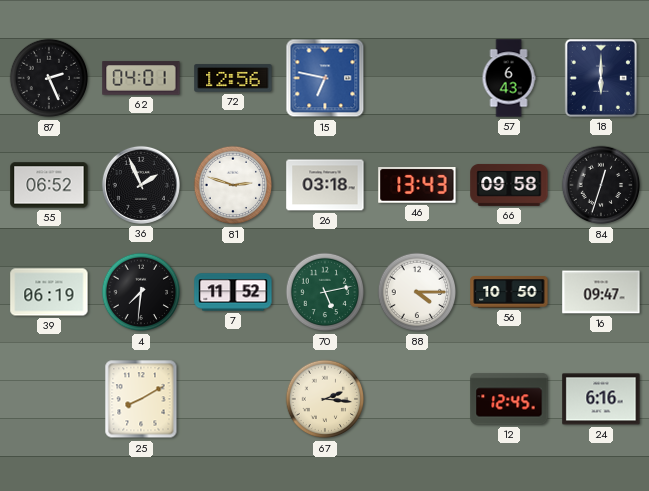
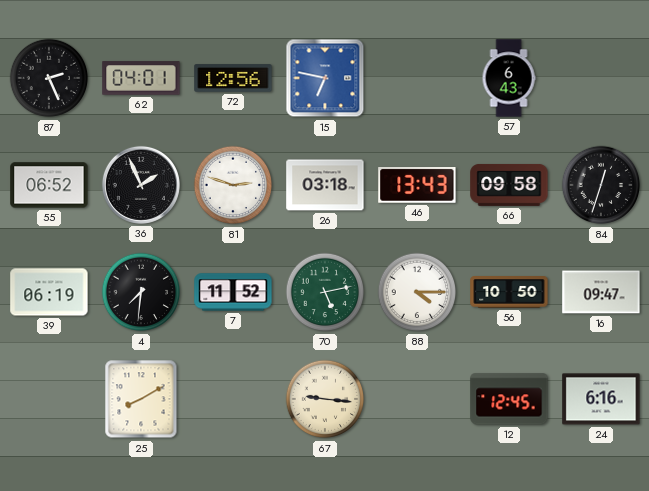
18: 6:00 -> none
67: 2:16 -> 9:16
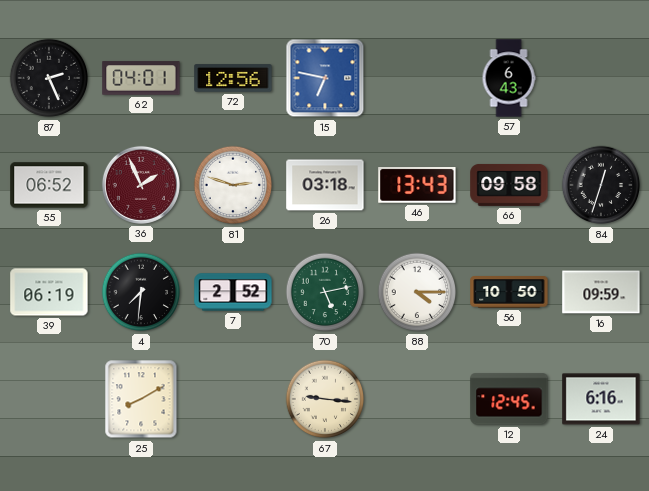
36 dial: black -> burgundy
7: 11:52 -> 2:52
16: 09:47 -> 09:59
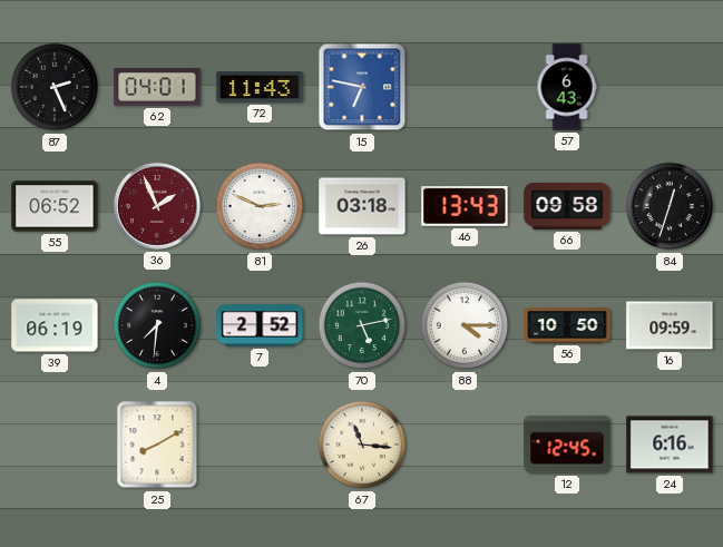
72: 12:56 -> 11:43
81: 2:48 -> 2:49
67: 9:16 -> 11:16
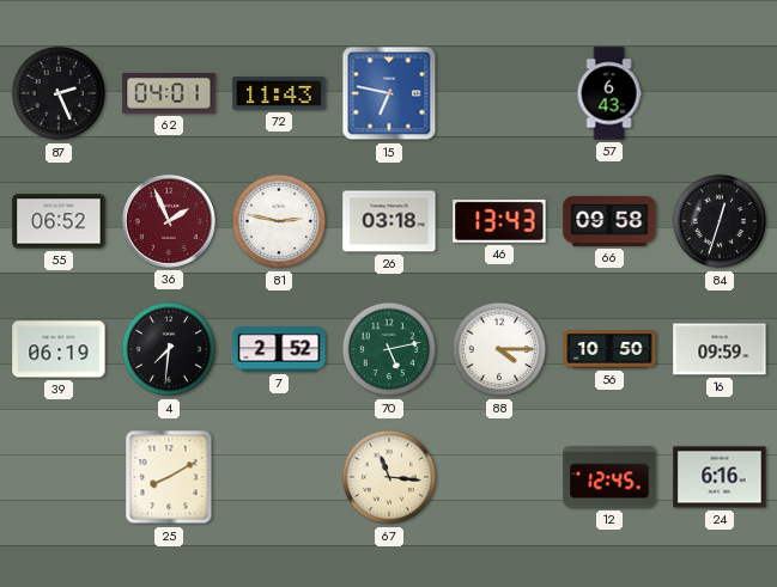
81: 2:49 -> 2:47
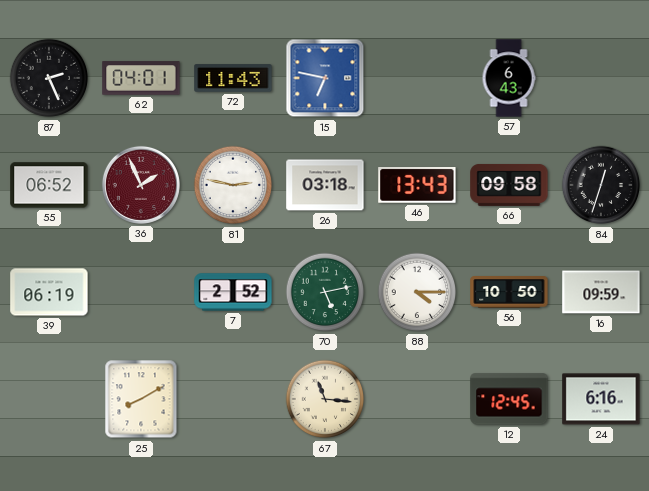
4: 7:31 -> none
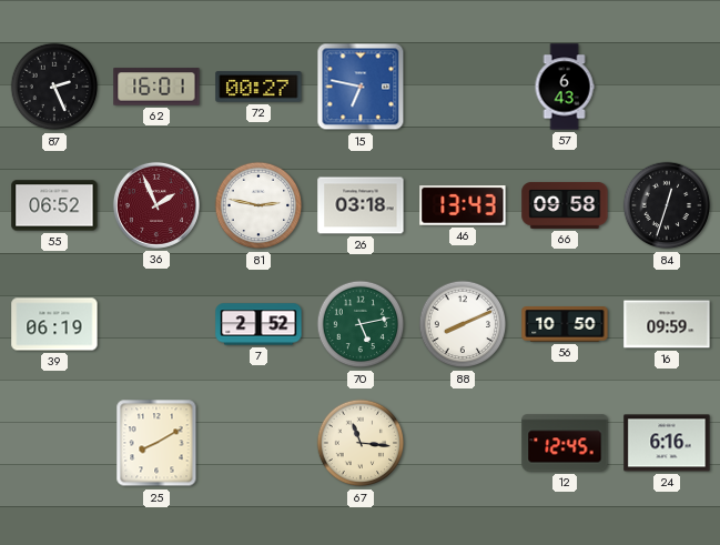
62: 04:01 -> 16:01
72: 11:43 -> 00:27
88: 4:15 -> 8:11
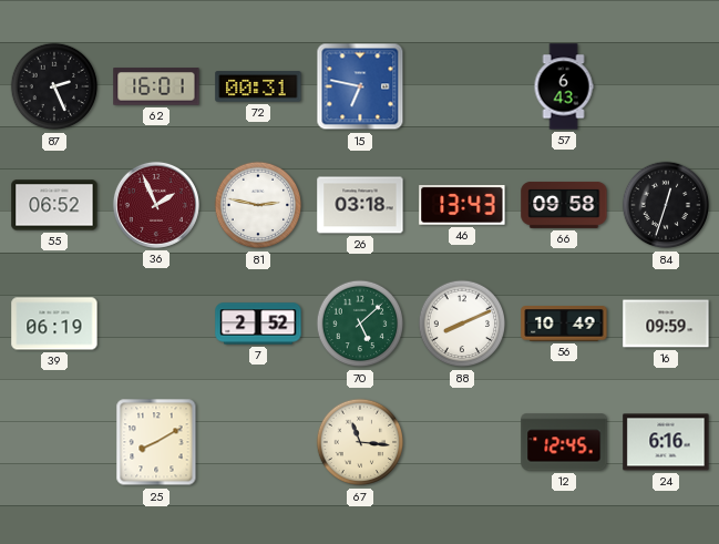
72: 00:27 -> 00:31
70: 5:13 -> 5:08
56: 10:50 -> 10:49
